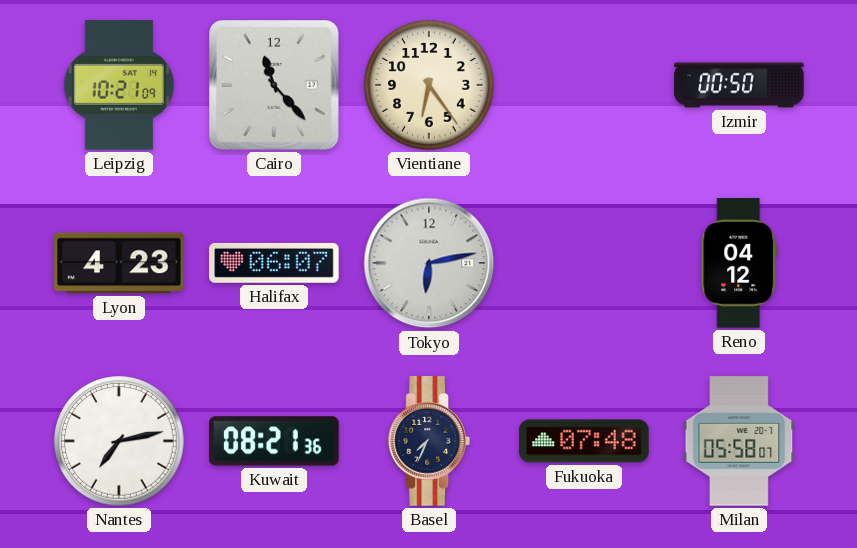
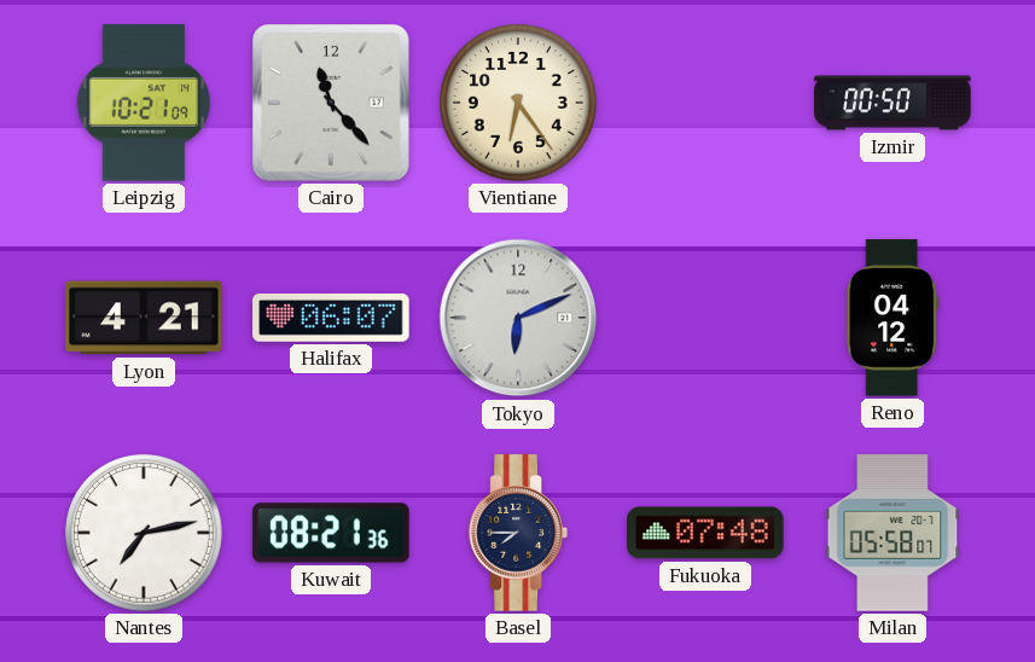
Lyon: 4:23 -> 4:21
Tokyo: 6:13 -> 6:11
Basel: 7:34 -> 7:45
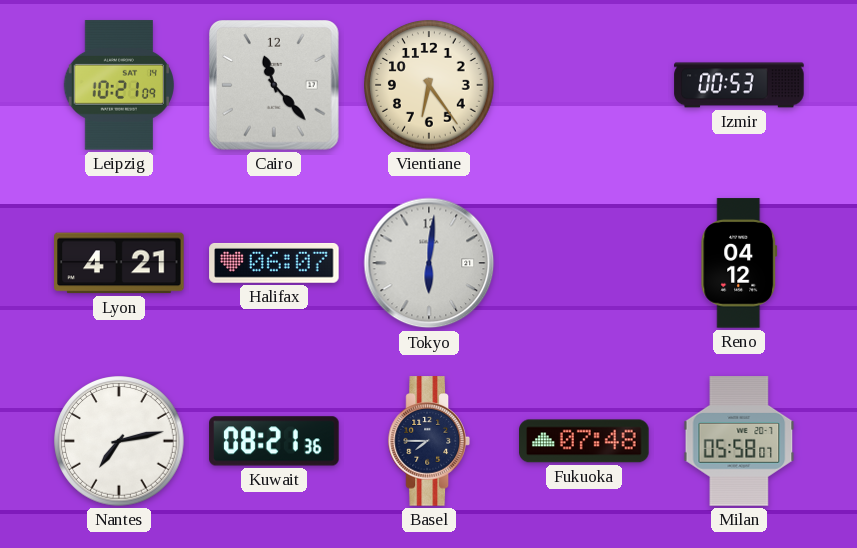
Izmir: 00:50 -> 00:53
Tokyo: 6:11 -> 6:01
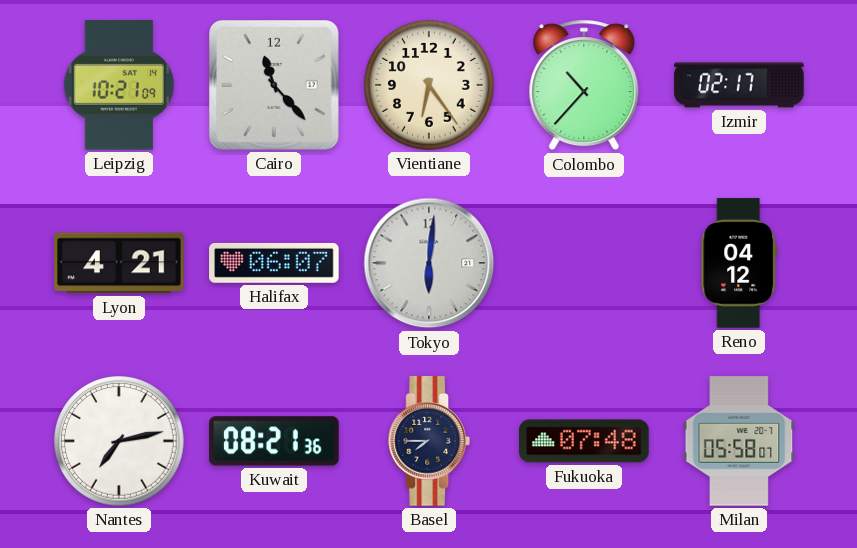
Colombo: none -> 10:37
Izmir: 00:53 -> 02:17
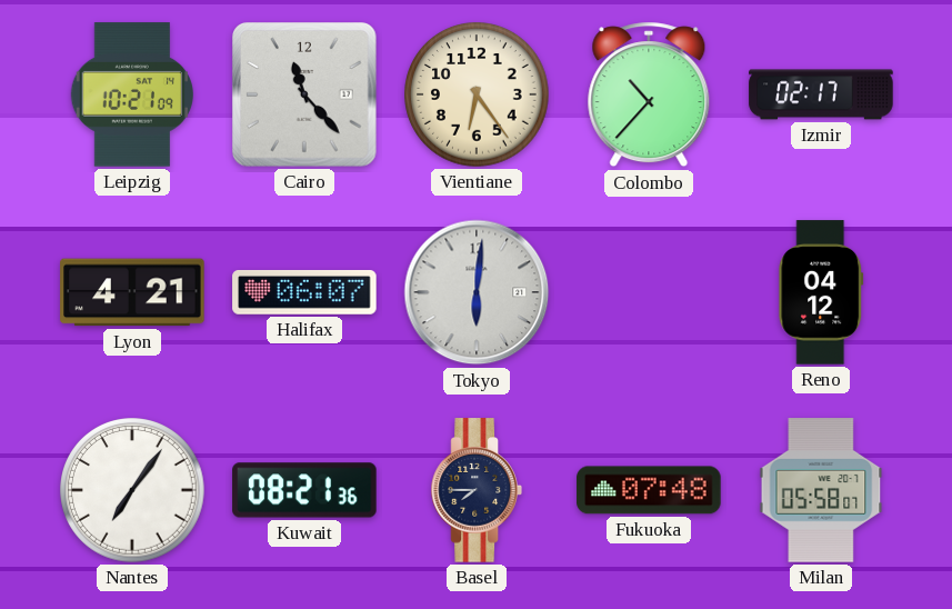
Nantes: 7:13 -> 7:06
